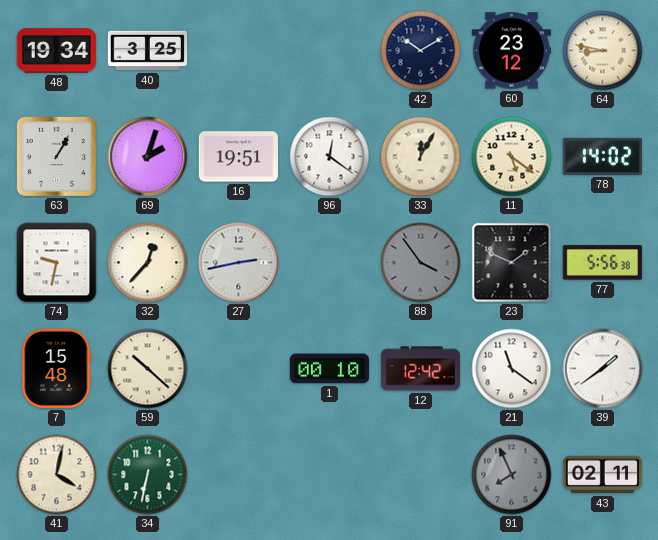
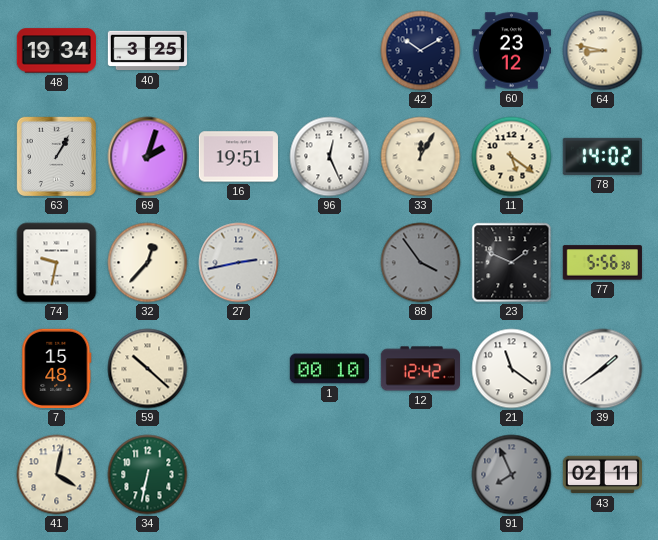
96: 12:21 -> 12:26
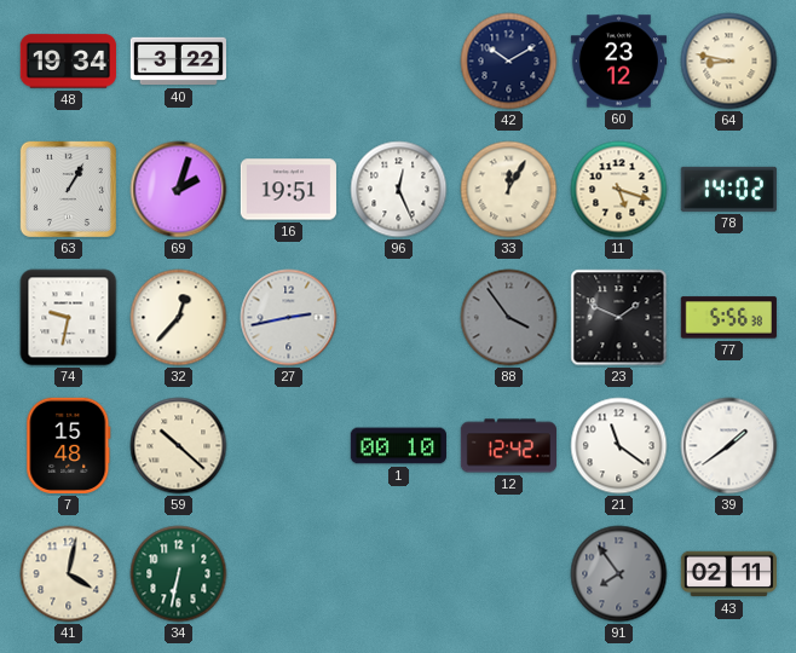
40: 3:25 -> 3:22
11: 5:21 -> 5:18
91: 7:56 -> 7:54
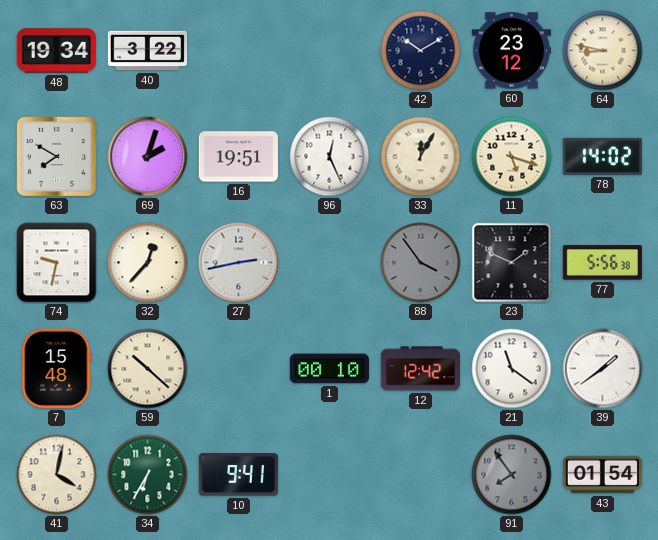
63: 1:05 -> 7:50
34: 6:32 -> 6:35
10: none -> 9:41
43: 02:11 -> 01:54
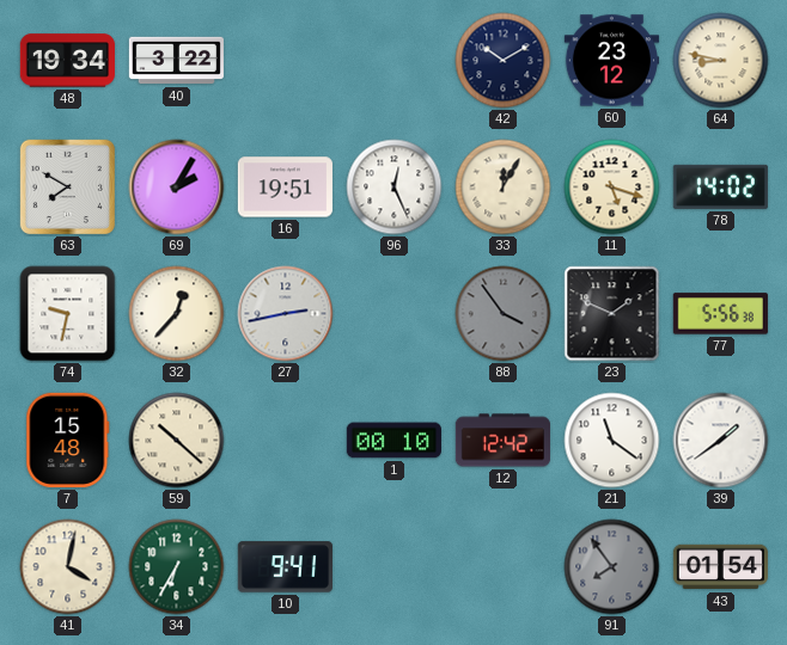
69: 2:03 -> 2:05
